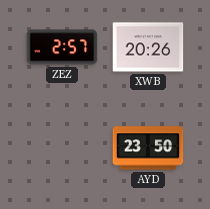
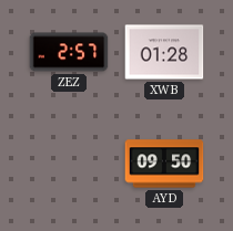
XWB: 20:26 -> 01:28
AYD: 23:50 -> 09:50
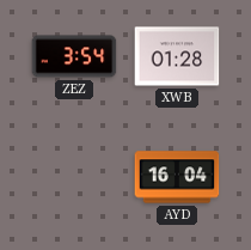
ZEZ: 2:57 -> 3:54
AYD: 09:50 -> 16:04
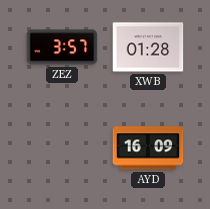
ZEZ: 3:54 -> 3:57
AYD: 16:04 -> 16:09
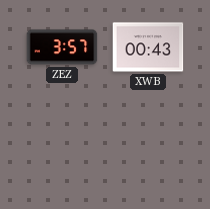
XWB: 01:28 -> 00:43
AYD: 16:09 -> none
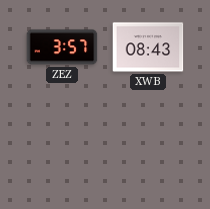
XWB: 00:43 -> 08:43
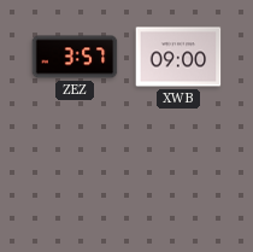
XWB: 08:43 -> 09:00
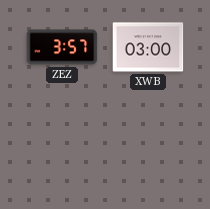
XWB: 09:00 -> 03:00
